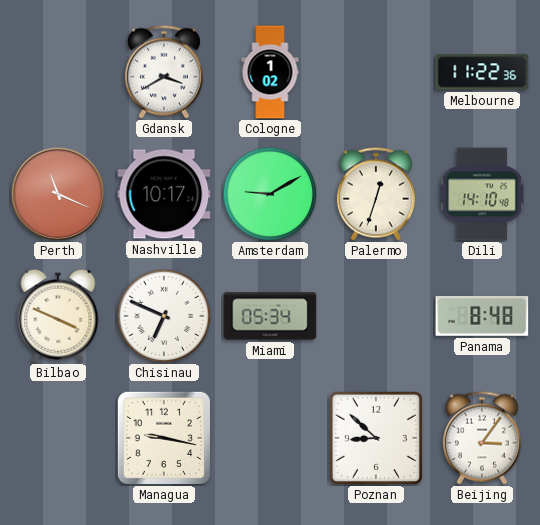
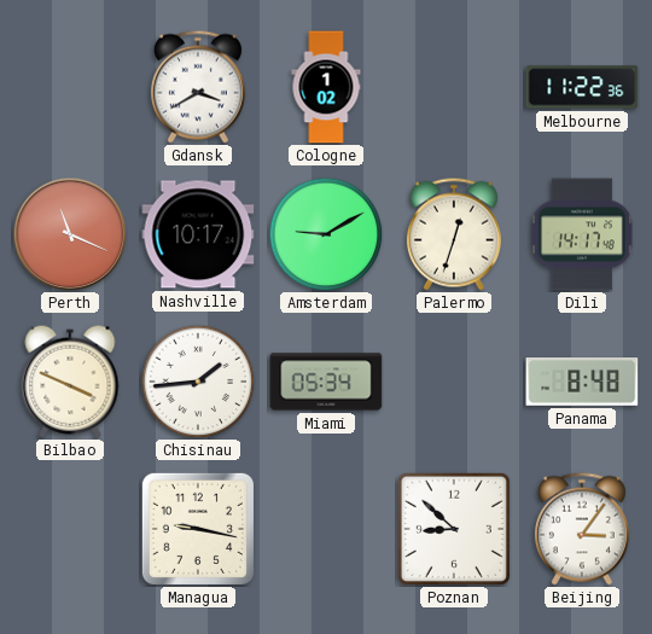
Dili: 14:10 -> 14:17
Chisinau: 6:49 -> 1:44
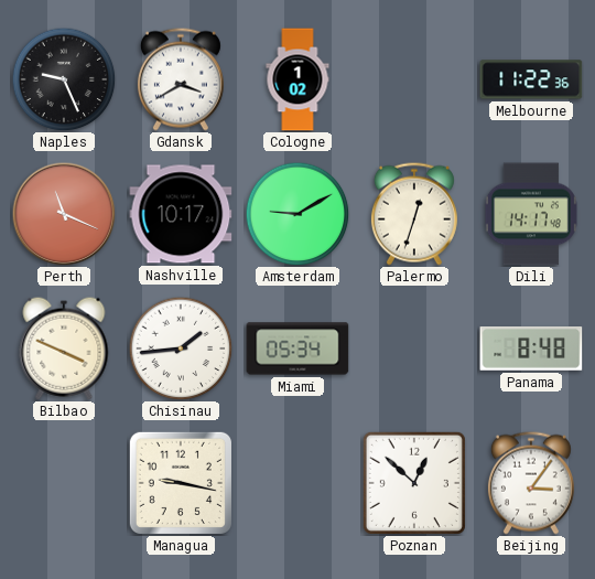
Naples: none -> 9:26
Poznan: 8:52 -> 12:52
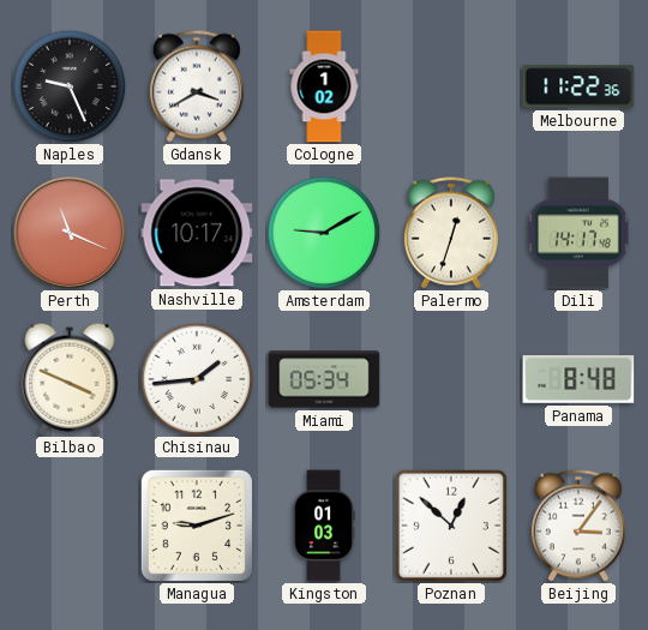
Managua: 9:17 -> 9:12
Kingston: none -> 01:03
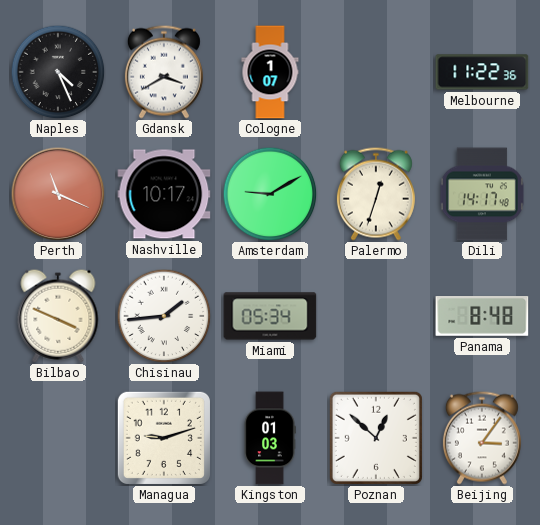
Naples: 9:26 -> 4:26
Cologne: 1:02 -> 1:07
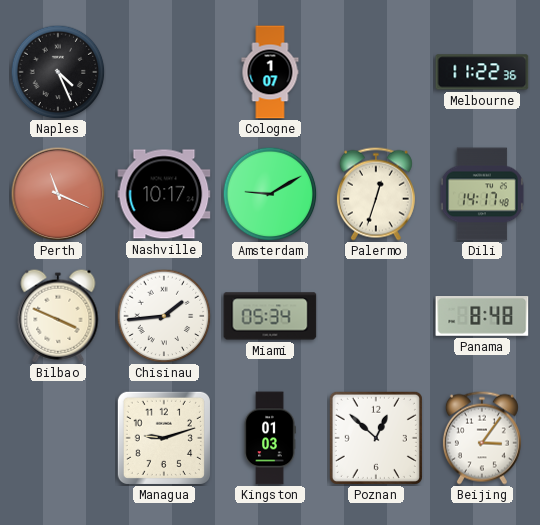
Gdansk: 3:40 -> none
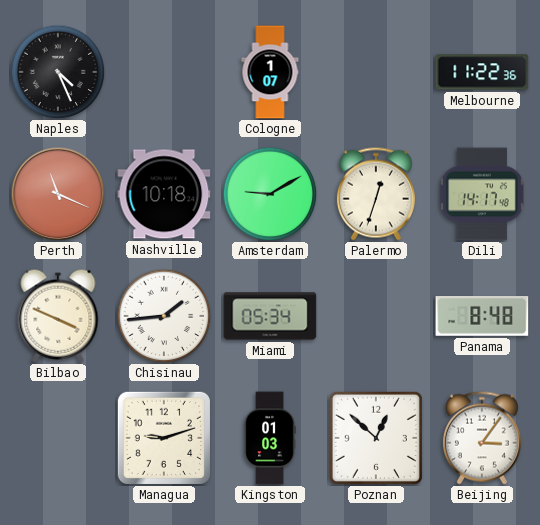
Nashville: 10:17 -> 10:18
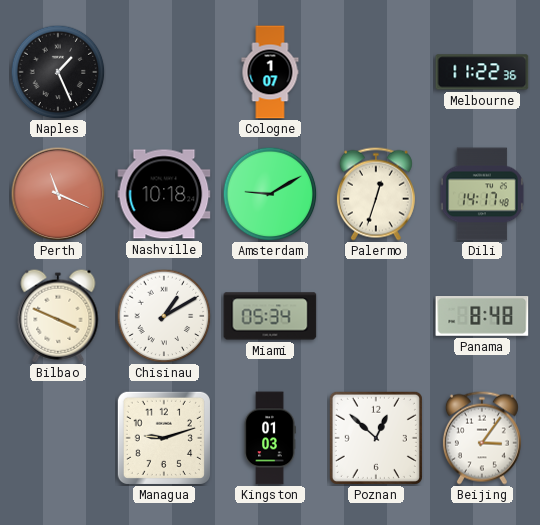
Naples: 4:26 -> 1:26
Chisinau: 1:44 -> 1:10
